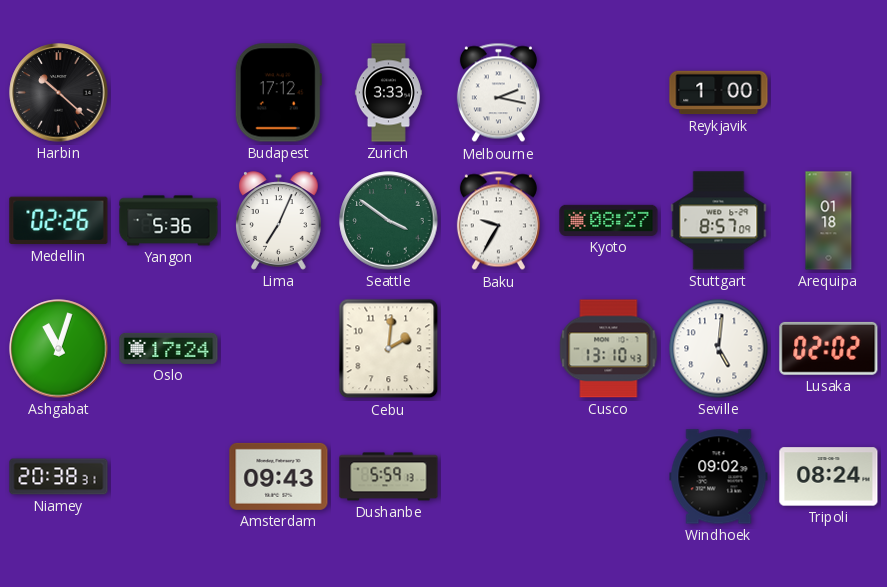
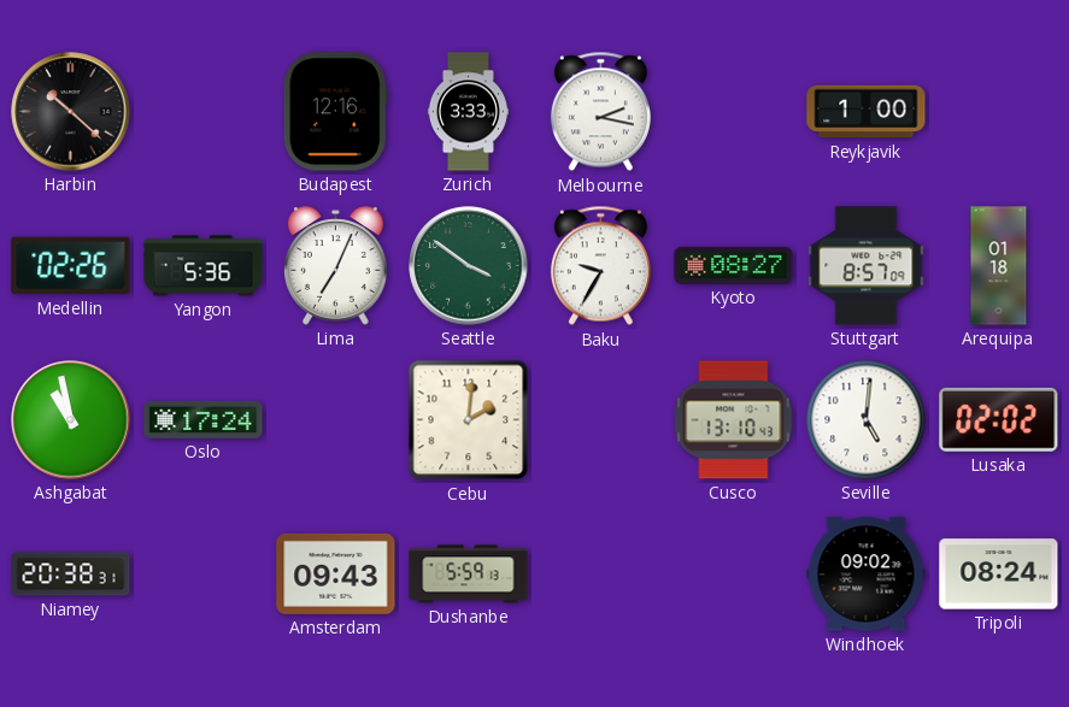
Budapest: 17:12 -> 12:16
Ashgabat: 11:03 -> 10:58
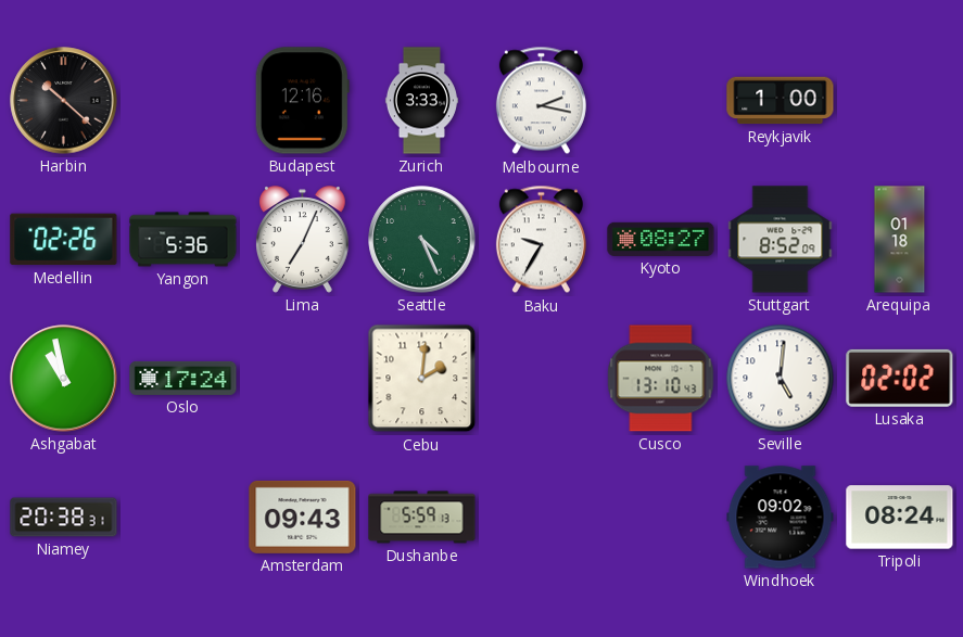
Seattle: 3:51 -> 4:26
Stuttgart: 8:57 -> 8:52
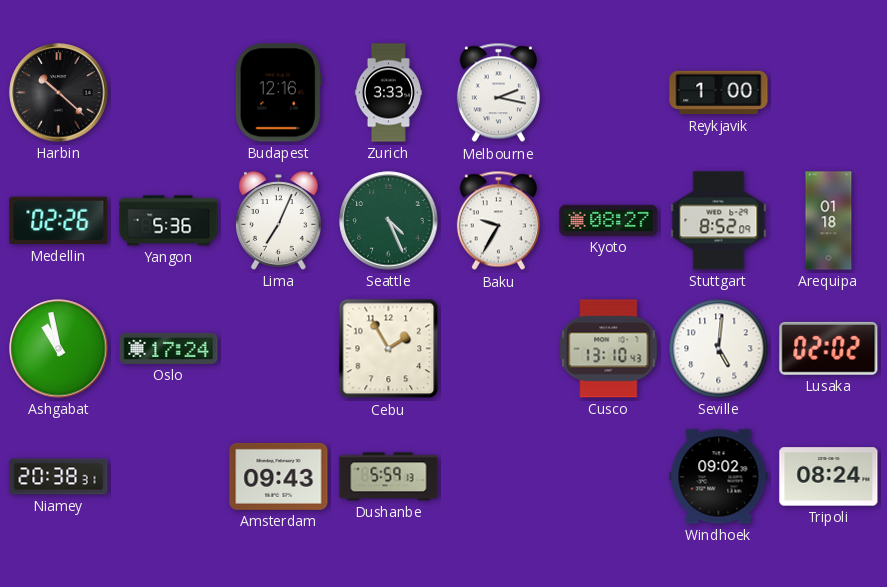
Cebu: 2:01 -> 1:55
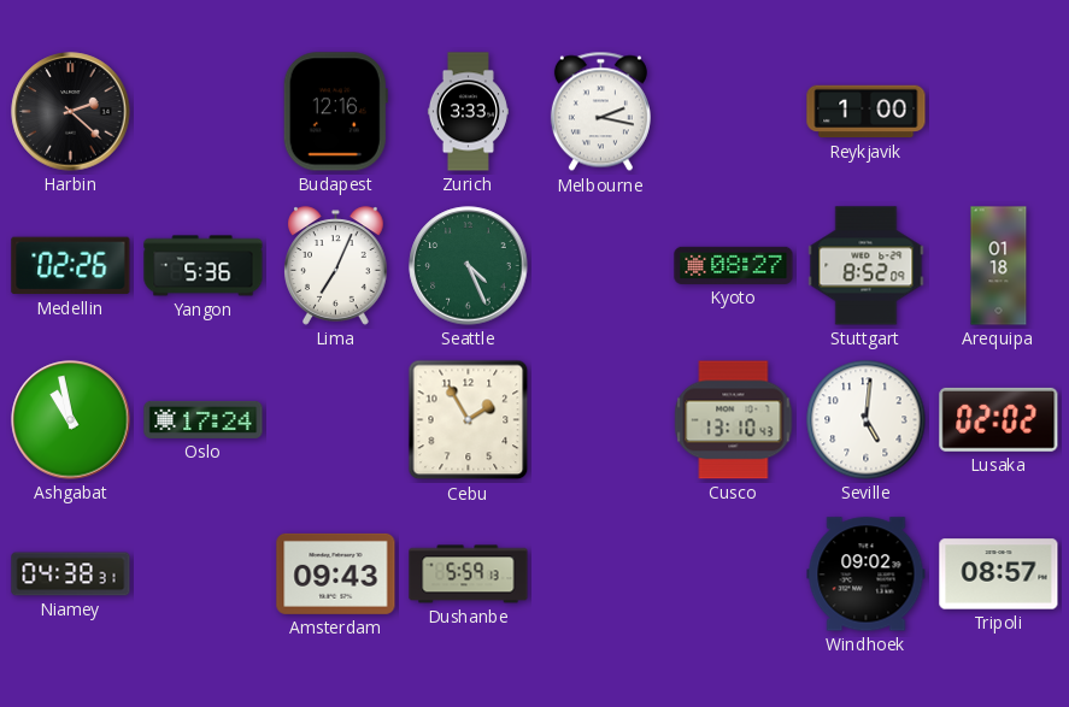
Harbin: 10:22 -> 2:22
Baku: 9:35 -> none
Niamey: 20:38 -> 04:38
Tripoli: 08:24 -> 08:57
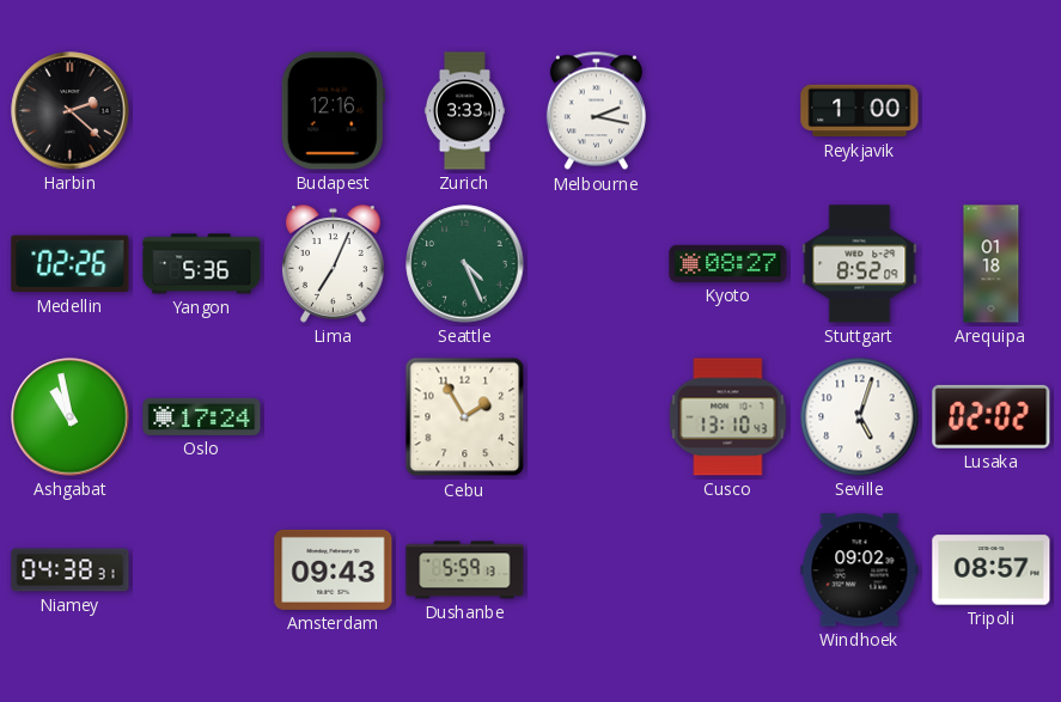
Seville: 5:01 -> 5:03
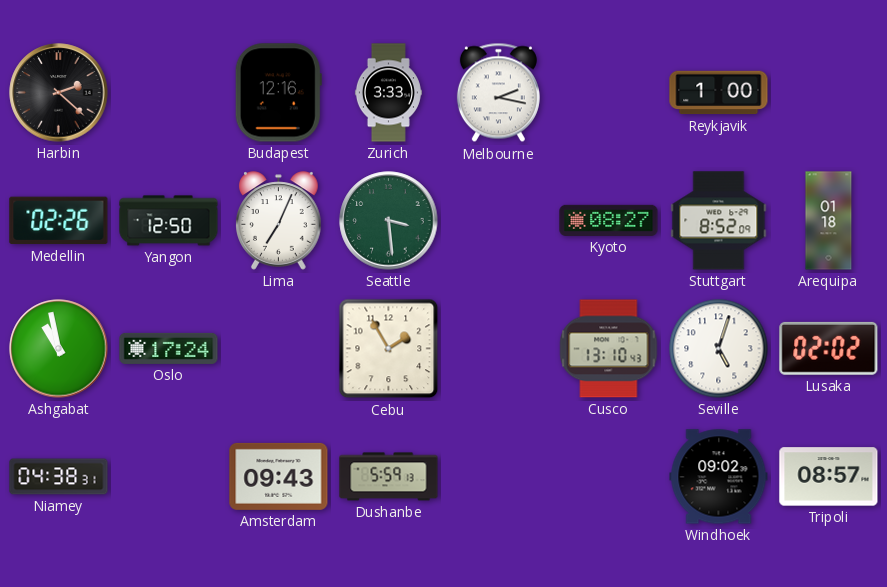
Yangon: 5:36 -> 12:50
Seattle: 4:26 -> 3:29
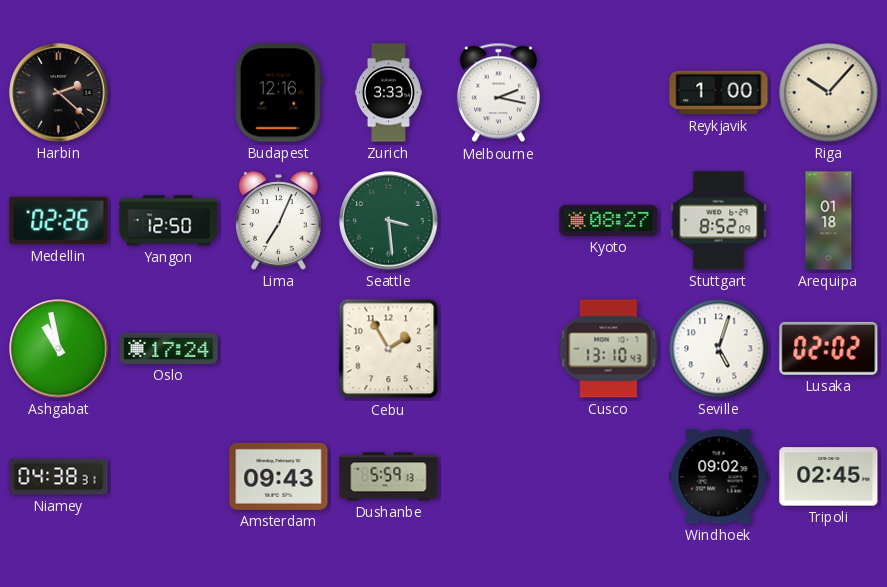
Riga: none -> 10:07
Tripoli: 08:57 -> 02:45
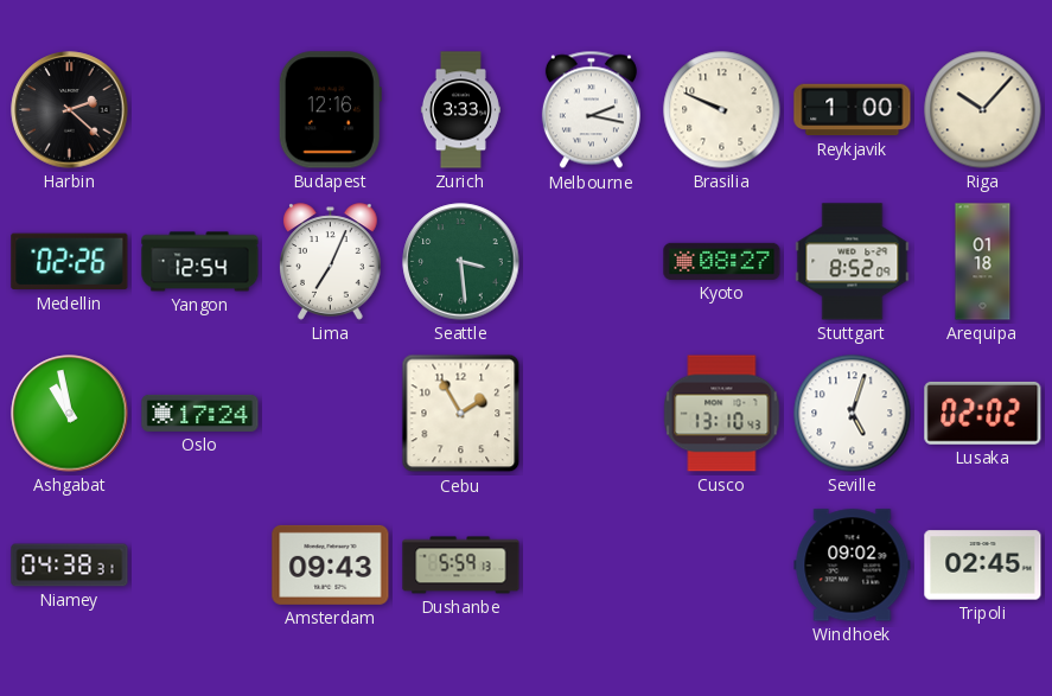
Brasilia: none -> 9:49
Yangon: 12:50 -> 12:54
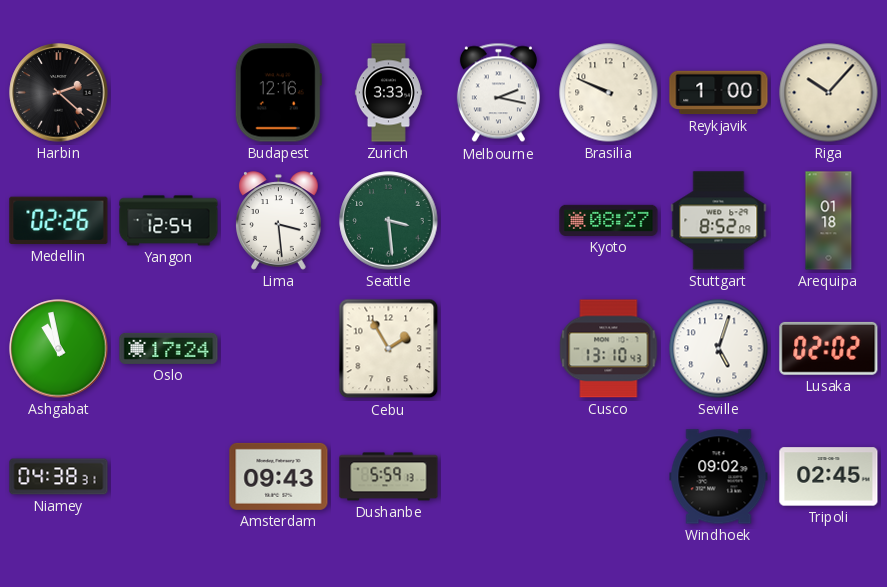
Lima: 7:04 -> 3:29
